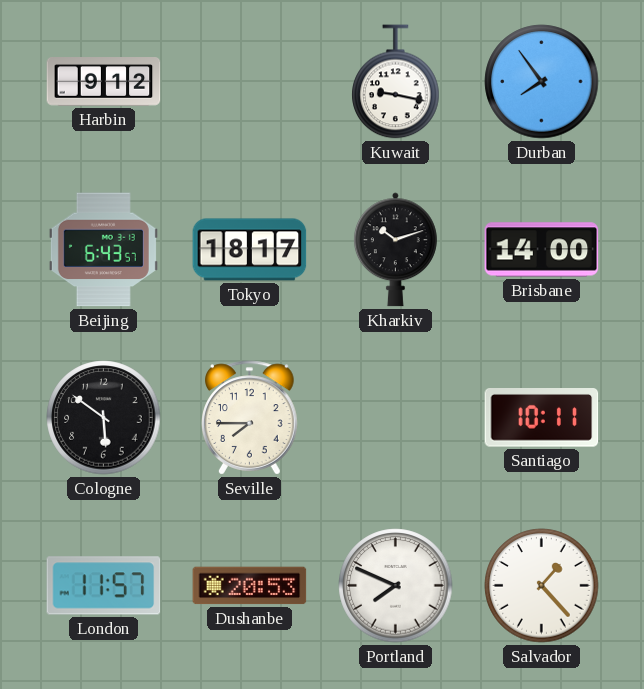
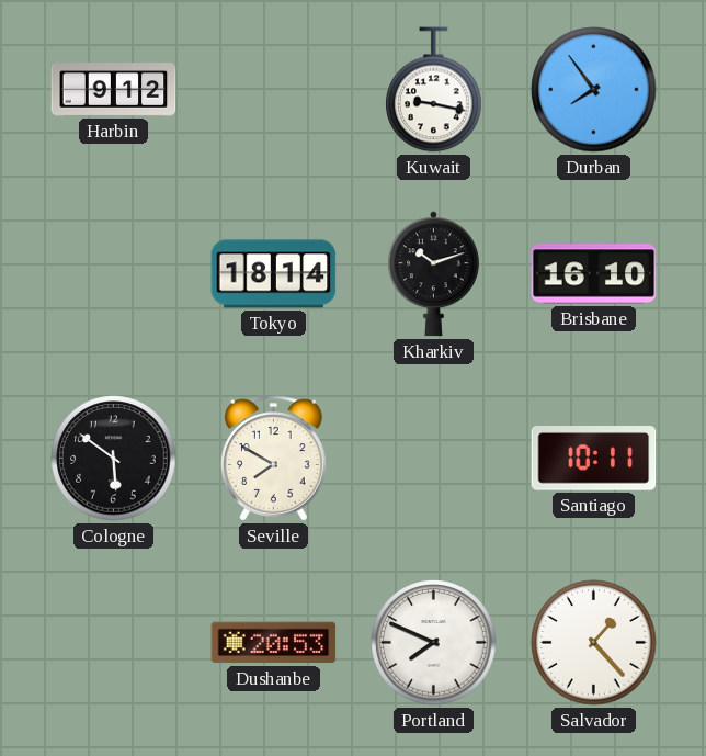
Beijing: 6:43 -> none
Tokyo: 18:17 -> 18:14
Brisbane: 14:00 -> 16:10
Seville: 7:45 -> 7:50
London: 11:57 -> none
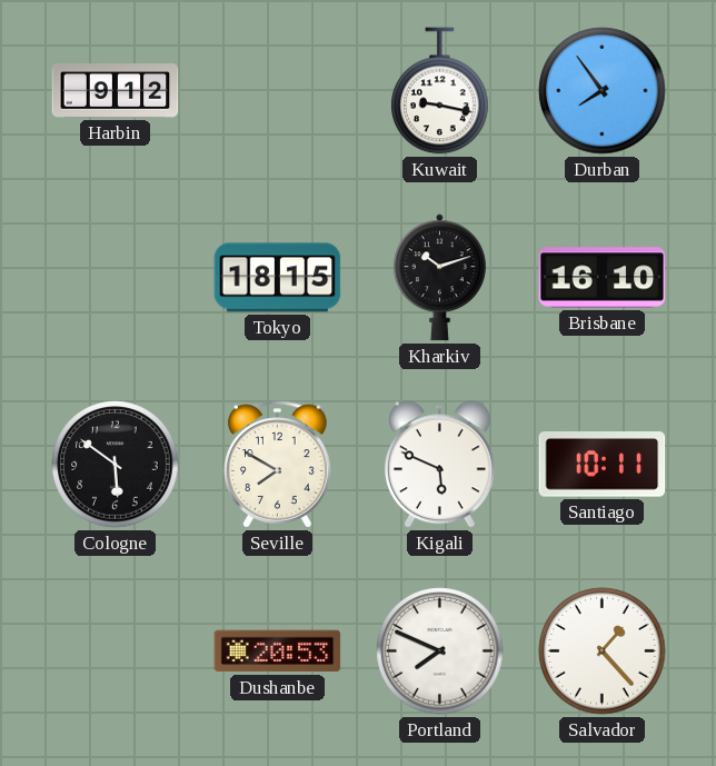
Tokyo: 18:14 -> 18:15
Kigali: none -> 5:49
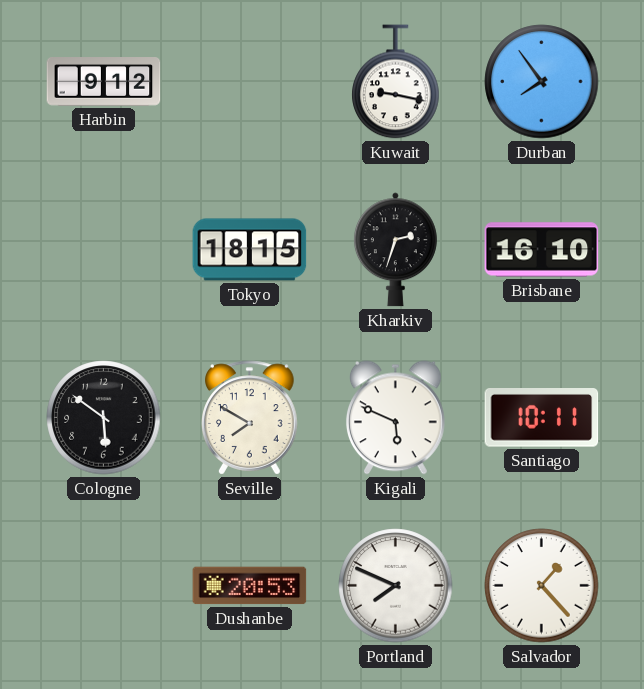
Kharkiv: 10:12 -> 2:33
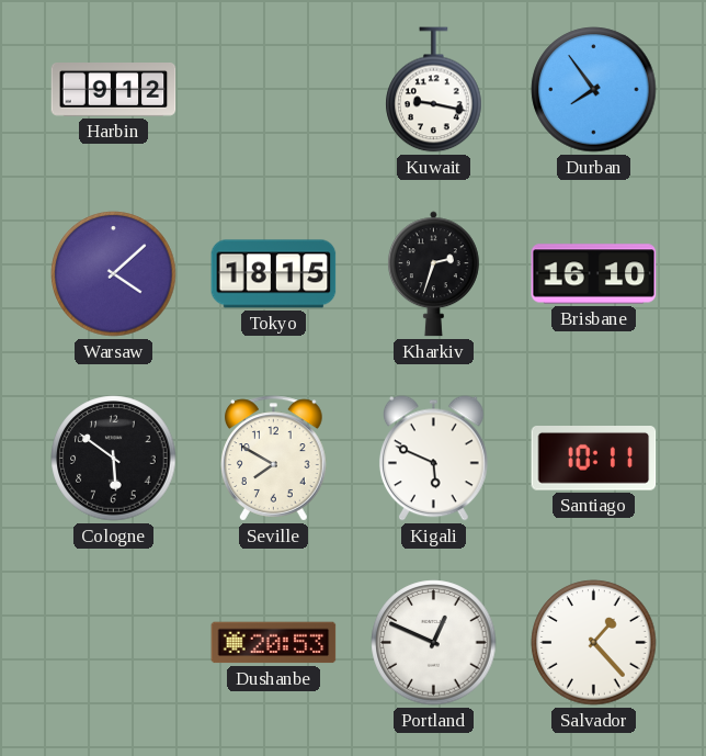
Warsaw: none -> 4:08
Portland: 7:49 -> 12:49
